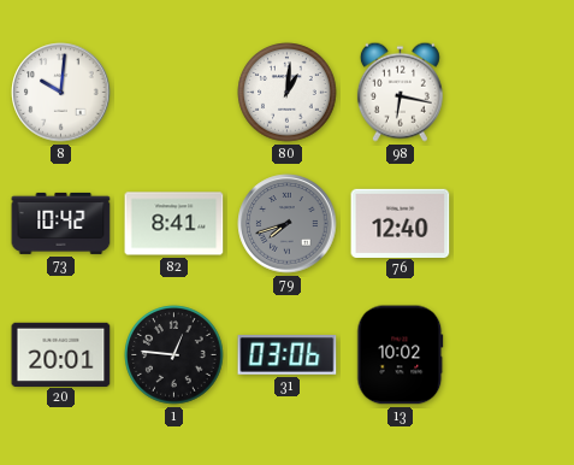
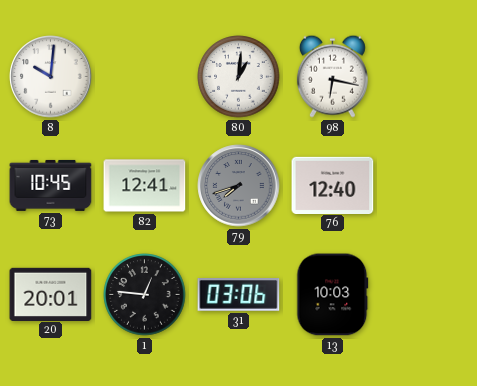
73: 10:42 -> 10:45
82: 8:41 -> 12:41
13: 10:02 -> 10:03
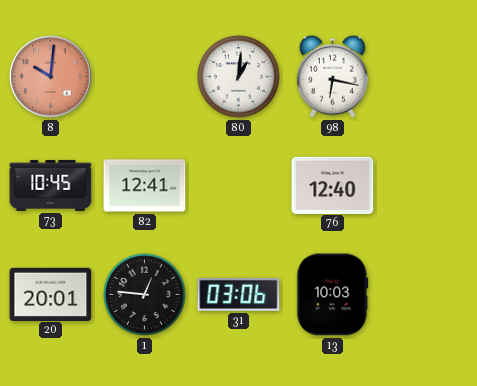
8 dial: white -> salmon
79: 7:42 -> none
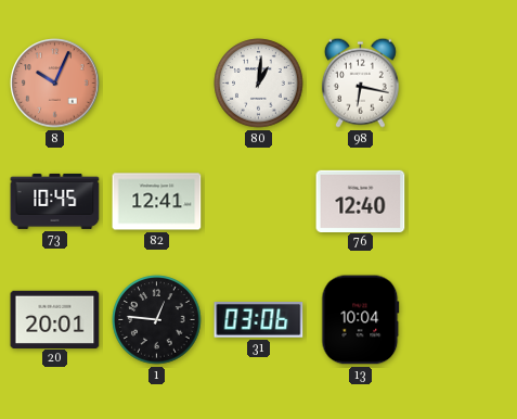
8: 10:01 -> 10:04
13: 10:03 -> 10:04
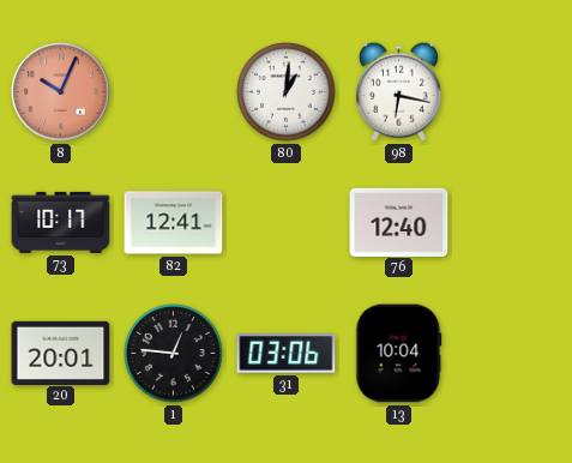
73: 10:45 -> 10:17
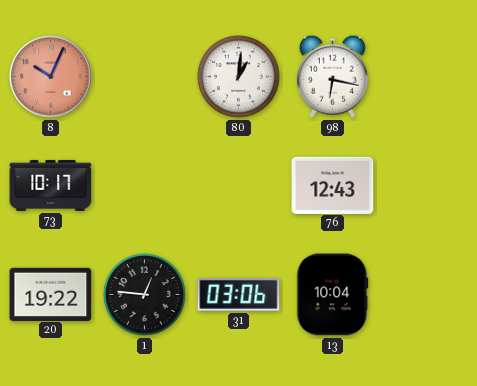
82: 12:41 -> none
76: 12:40 -> 12:43
20: 20:01 -> 19:22
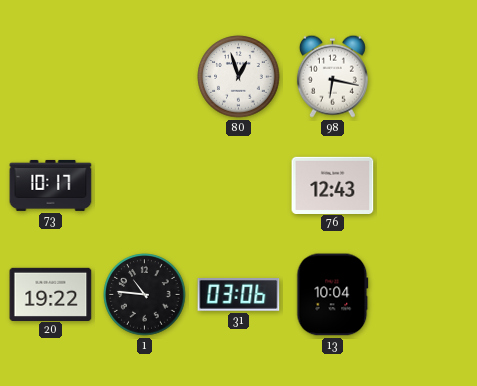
8: 10:04 -> none
80: 1:01 -> 12:57
1: 12:46 -> 10:46
